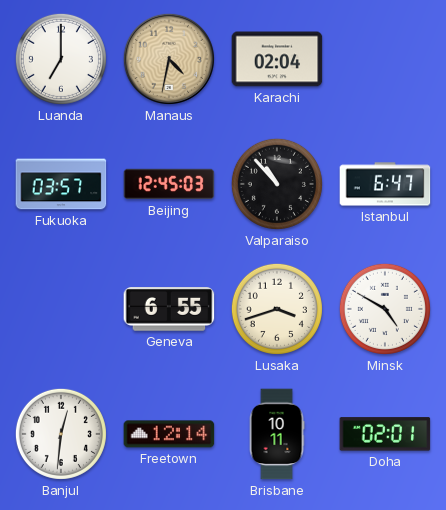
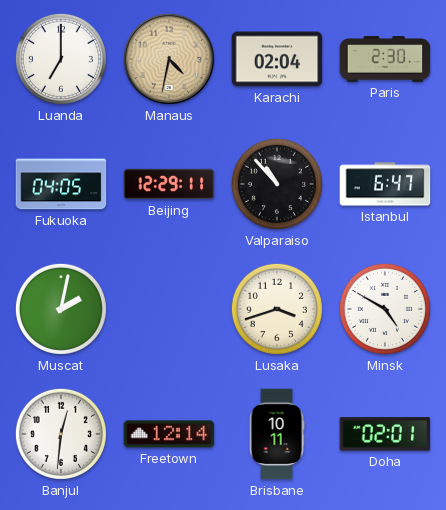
Paris: none -> 2:30
Fukuoka: 03:57 -> 04:05
Beijing: 12:45 -> 12:29
Muscat: none -> 2:02
Geneva: 6:55 -> none
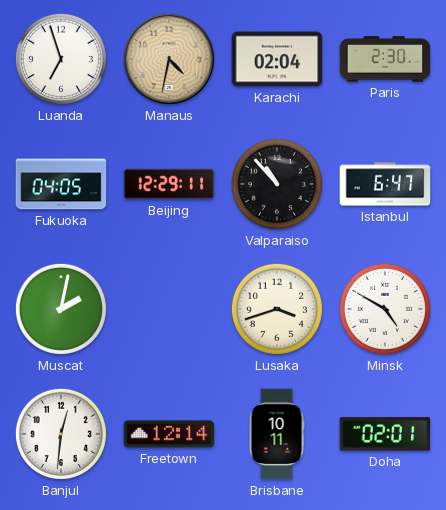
Luanda: 7:00 -> 6:57
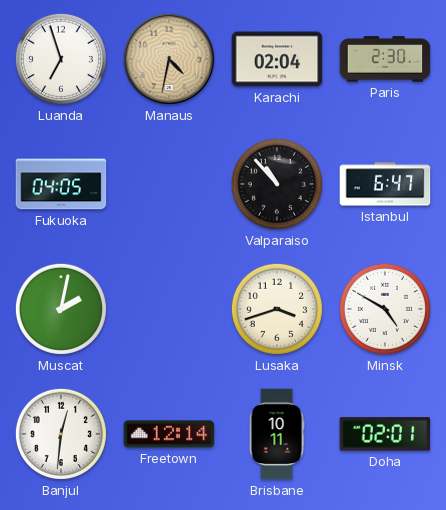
Beijing: 12:29 -> none
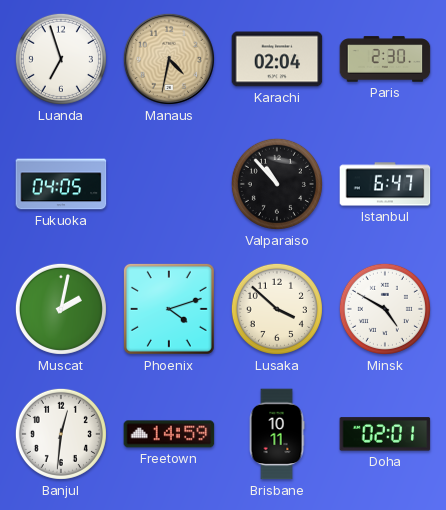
Phoenix: none -> 4:12
Lusaka: 3:42 -> 3:52
Freetown: 12:14 -> 14:59
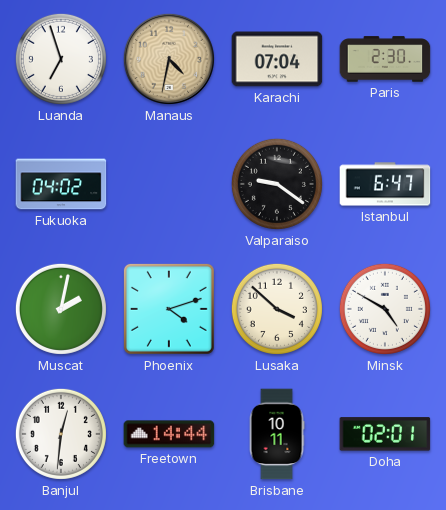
Karachi: 02:04 -> 07:04
Fukuoka: 04:05 -> 04:02
Valparaiso: 10:53 -> 9:21
Freetown: 14:59 -> 14:44
